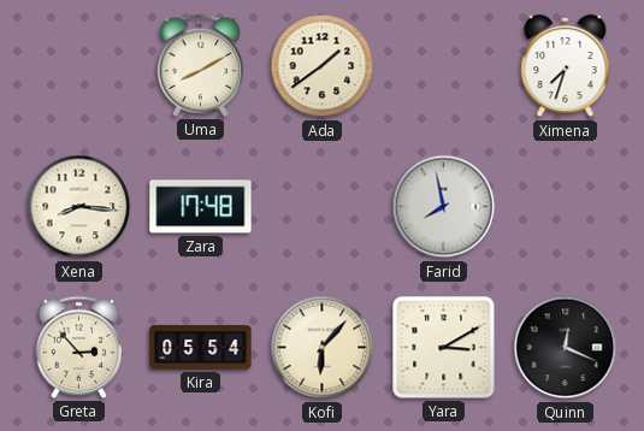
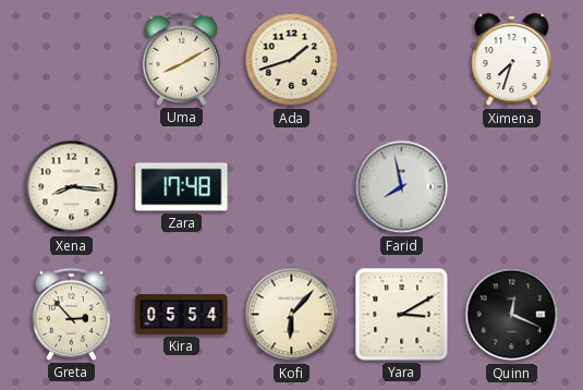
Ada: 1:39 -> 1:42
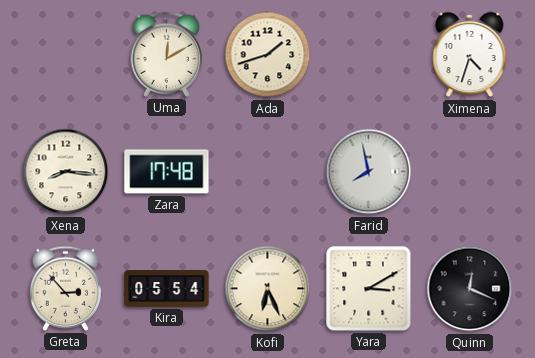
Uma: 8:10 -> 12:10
Ximena: 7:33 -> 4:33
Kofi: 6:07 -> 6:26
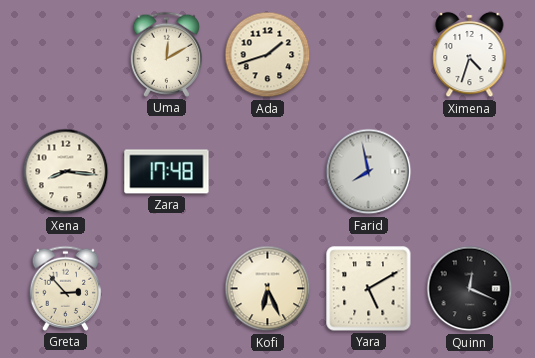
Kira: 05:54 -> none
Yara: 3:10 -> 5:10
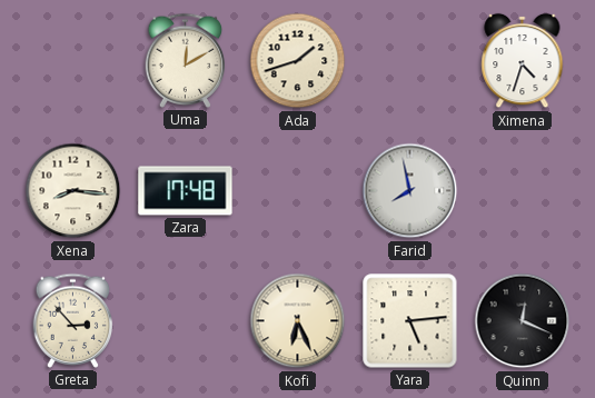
Yara: 5:10 -> 5:14
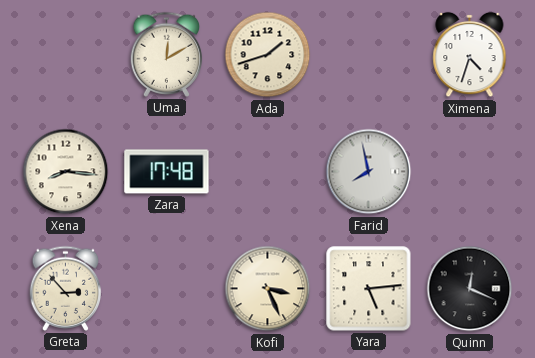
Kofi: 6:26 -> 3:26
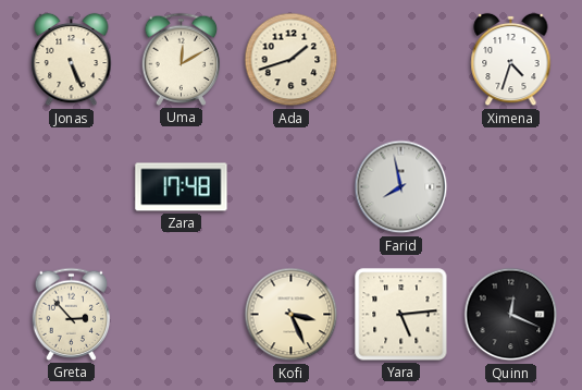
Jonas: none -> 5:26
Xena: 8:16 -> none
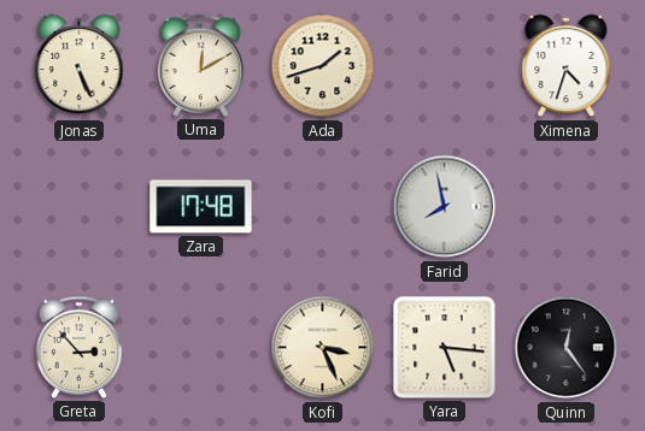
Yara: 5:14 -> 5:16
Quinn: 12:19 -> 12:24
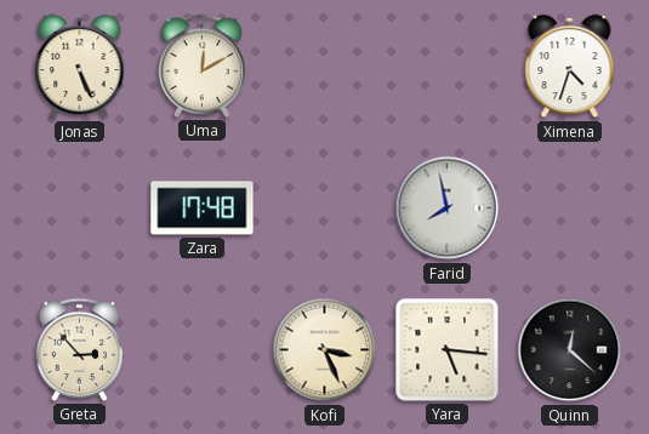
Ada: 1:42 -> none
Quinn: 12:24 -> 12:22
